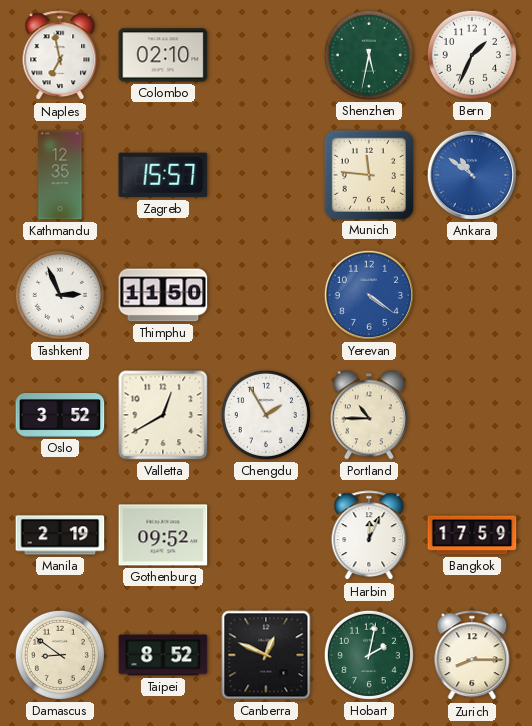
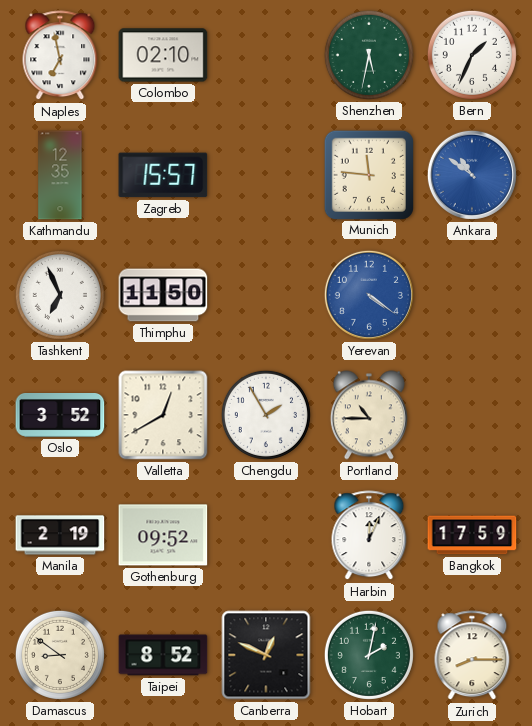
Tashkent: 2:56 -> 6:56
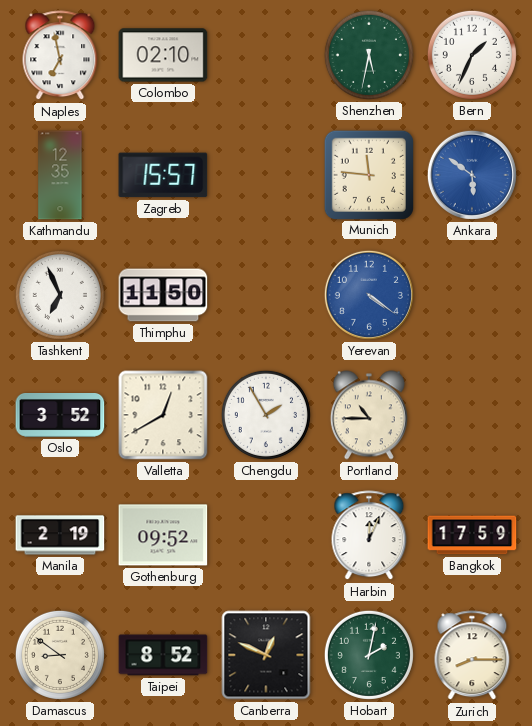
Ankara: 10:51 -> 5:51
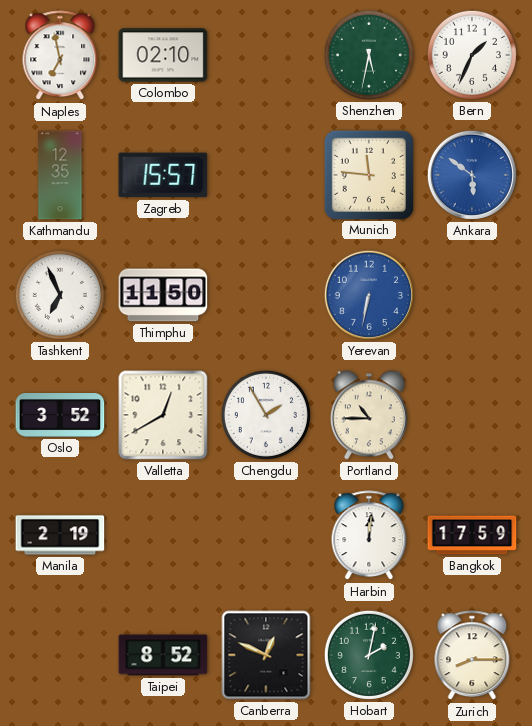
Yerevan: 4:21 -> 6:32
Gothenburg: 09:52 -> none
Harbin: 12:04 -> 12:01
Damascus: 8:51 -> none
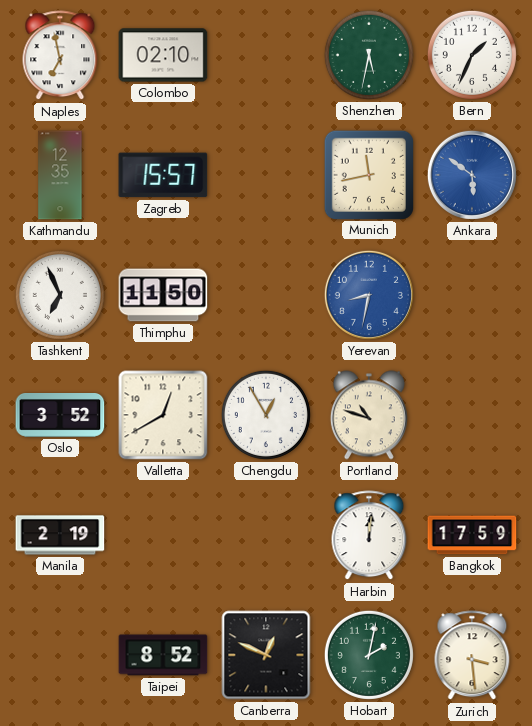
Munich: 11:46 -> 11:43
Yerevan: 6:32 -> 8:32
Chengdu: 1:55 -> 12:55
Portland: 10:45 -> 10:48
Zurich: 8:15 -> 3:29
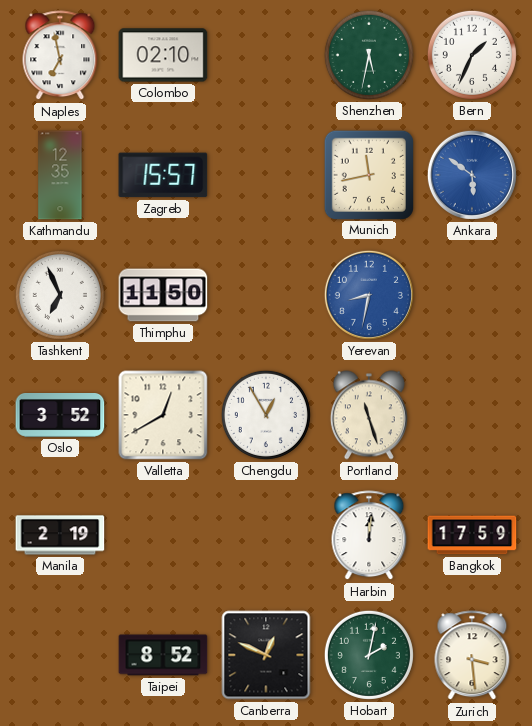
Portland: 10:48 -> 11:27
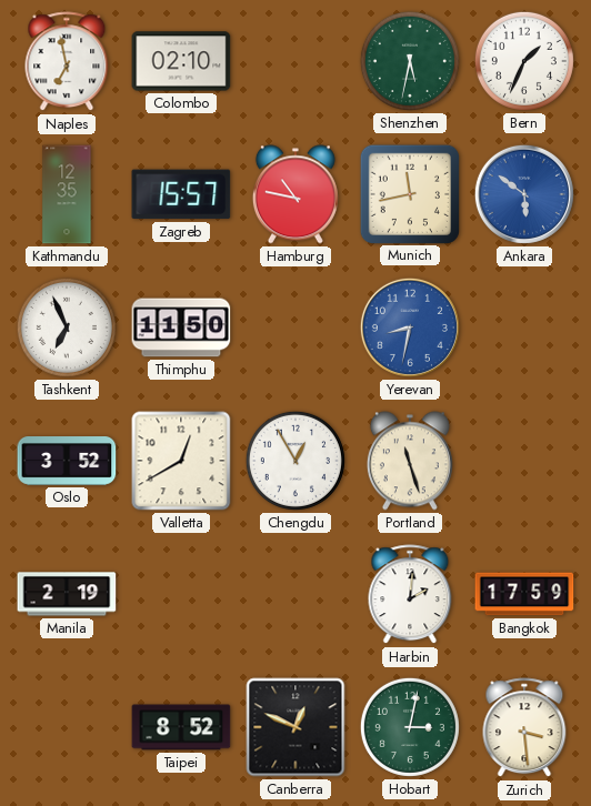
Hamburg: none -> 10:47
Harbin: 12:01 -> 2:01
Hobart: 2:02 -> 3:02
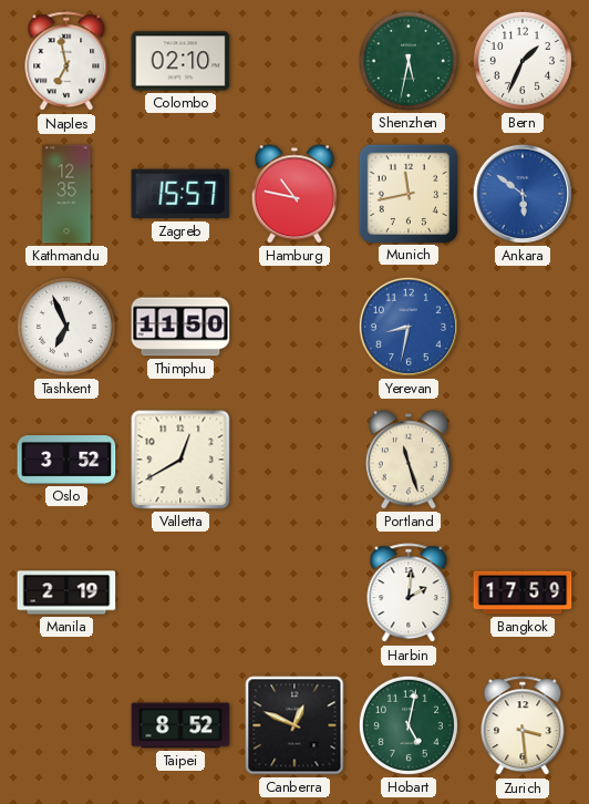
Chengdu: 12:55 -> none
Hobart: 3:02 -> 5:02
